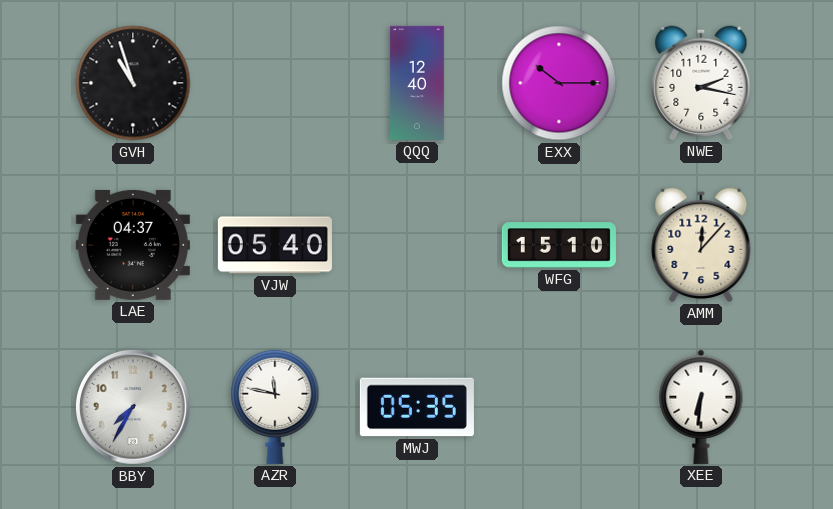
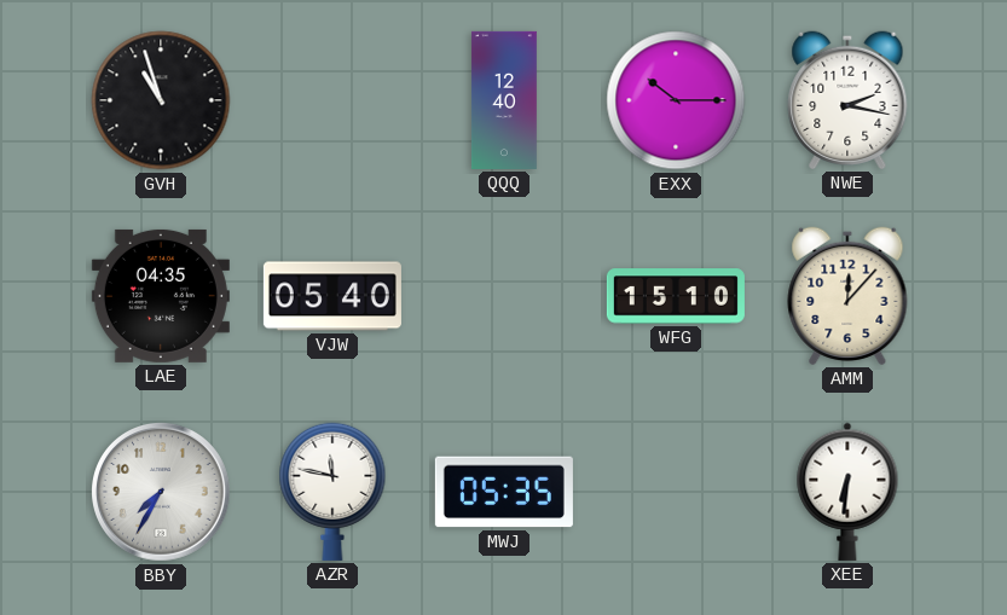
LAE: 04:37 -> 04:35
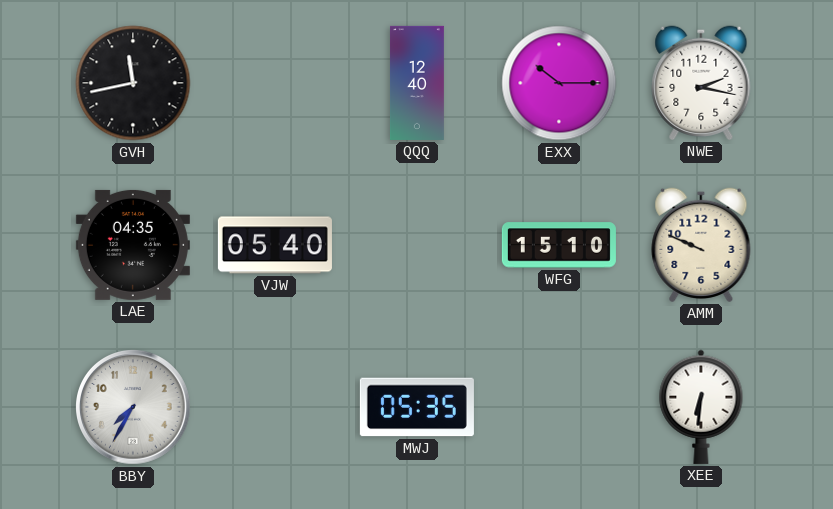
GVH: 10:57 -> 11:43
AMM: 12:07 -> 9:49
AZR: 11:47 -> none
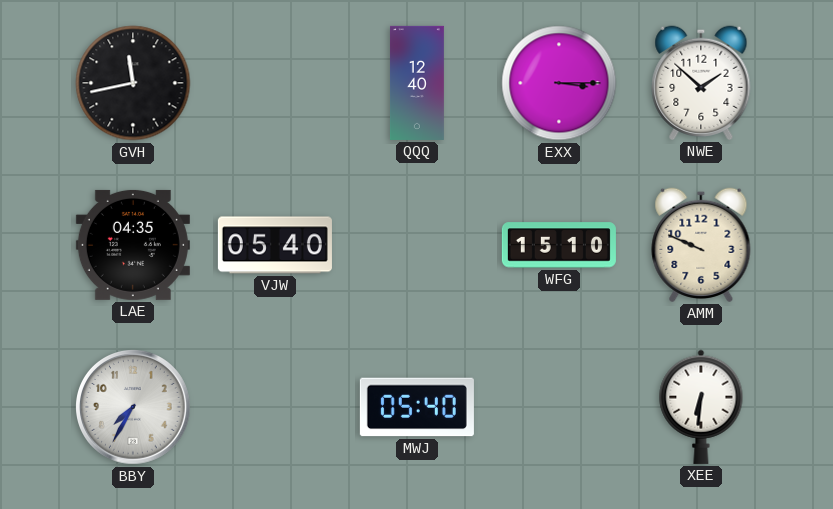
EXX: 10:15 -> 3:15
NWE: 2:17 -> 1:52
MWJ: 05:35 -> 05:40
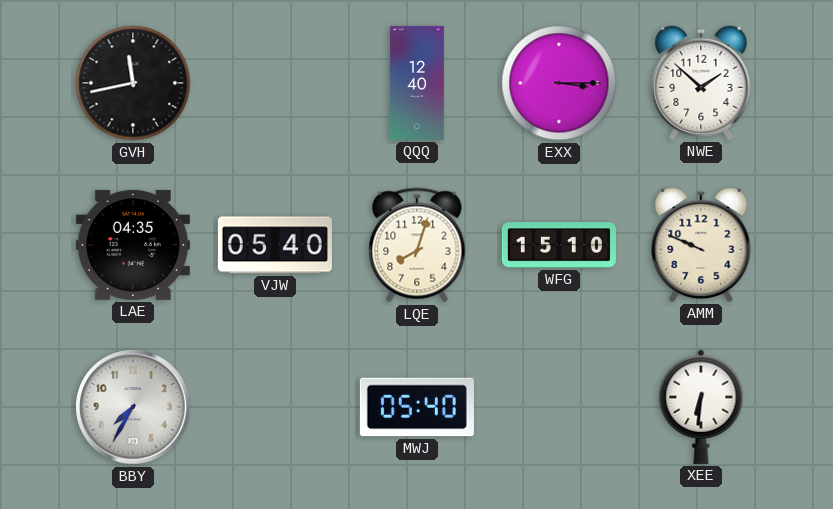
LQE: none -> 8:03
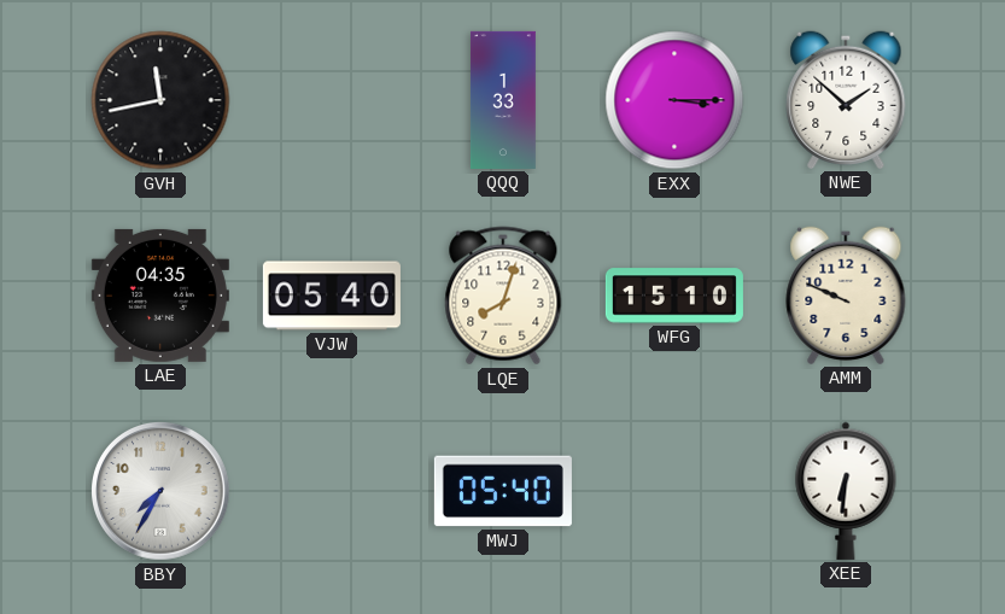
QQQ: 12:40 -> 1:33
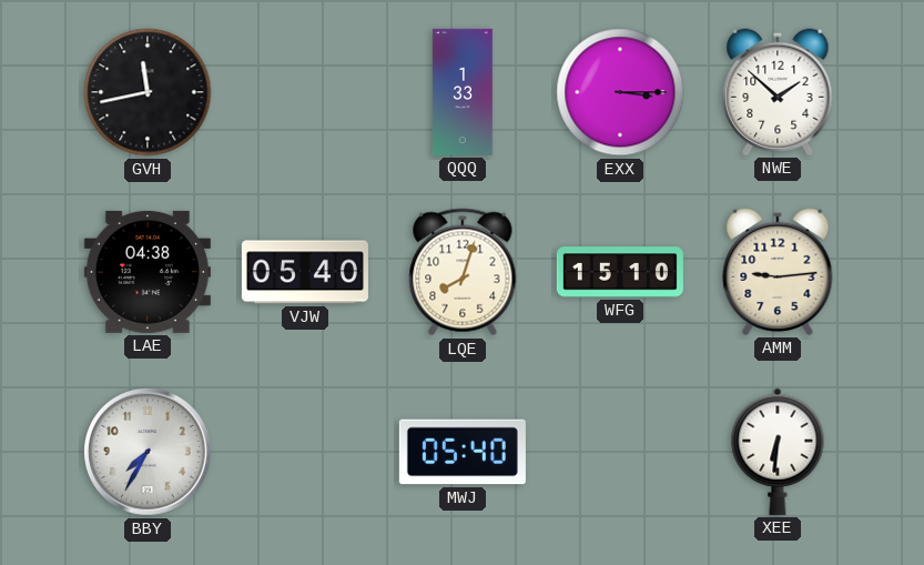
LAE: 04:35 -> 04:38
AMM: 9:49 -> 9:14
